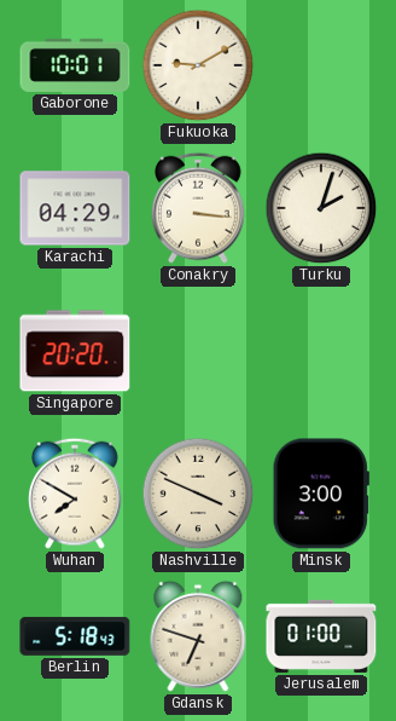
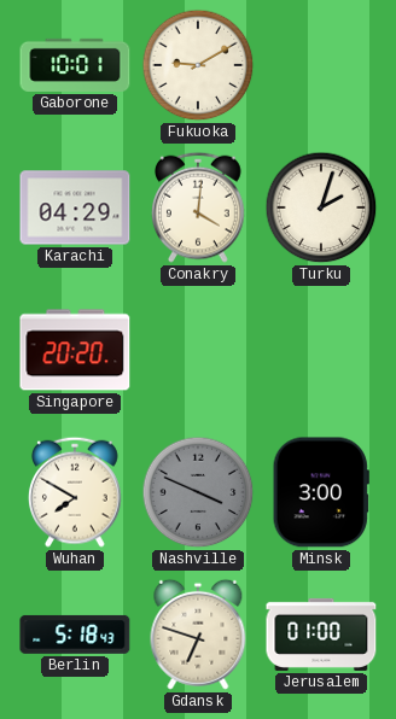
Conakry: 3:16 -> 4:01
Nashville dial: cream -> grey
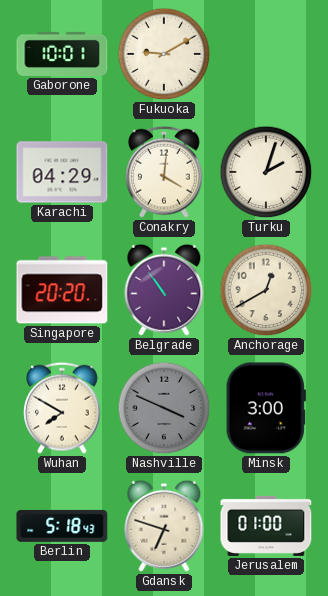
Belgrade: none -> 10:54
Anchorage: none -> 12:40
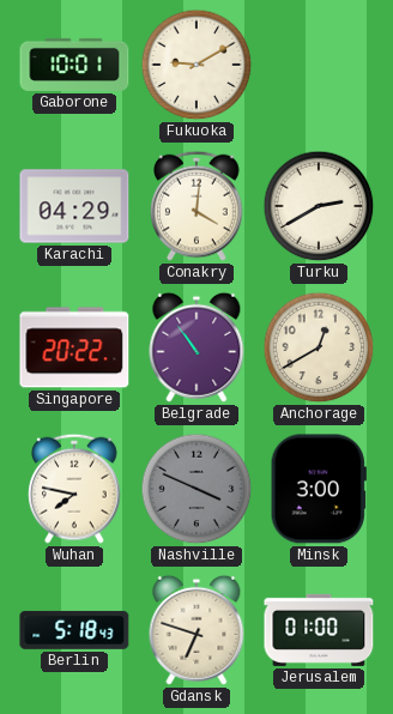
Turku: 2:03 -> 2:40
Singapore: 20:20 -> 20:22
Wuhan: 7:50 -> 7:47
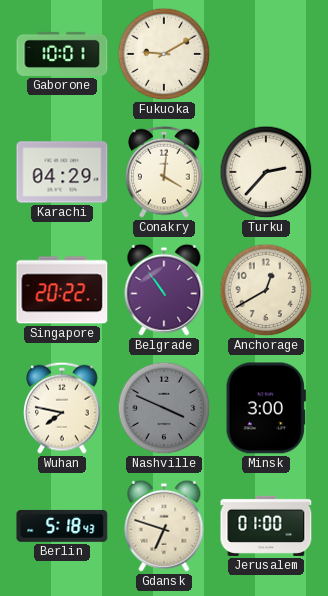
Turku: 2:40 -> 2:37
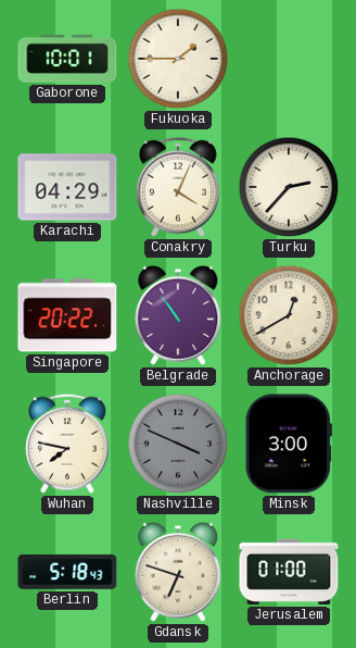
Fukuoka: 9:10 -> 1:45
Conakry: 4:01 -> 4:04
